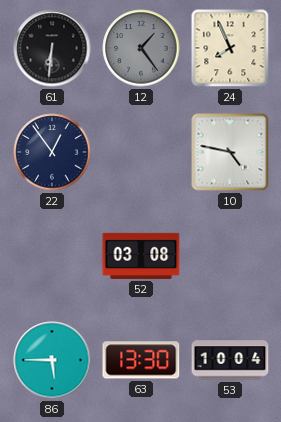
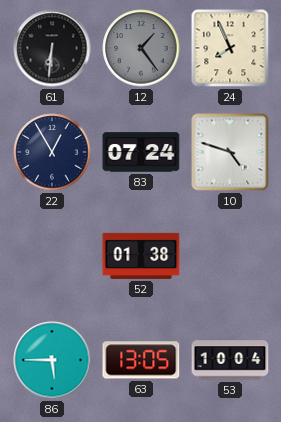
22: 12:54 -> 12:55
83: none -> 07:24
10: 4:47 -> 4:48
52: 03:08 -> 01:38
63: 13:30 -> 13:05
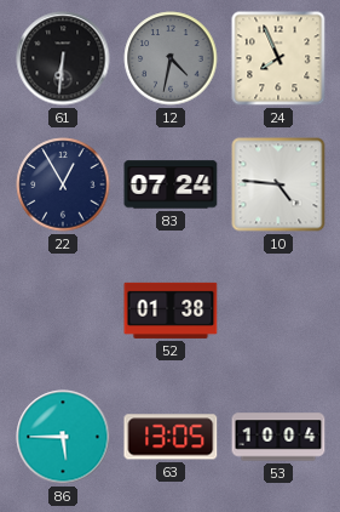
12: 1:24 -> 4:32
10: 4:48 -> 4:46
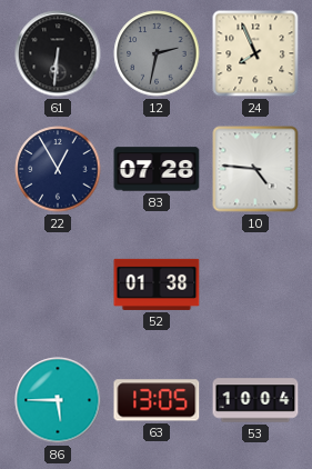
12: 4:32 -> 2:32
83: 07:24 -> 07:28
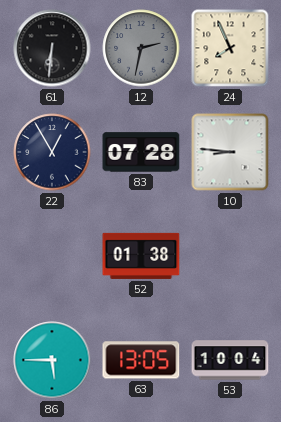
10: 4:46 -> 8:46
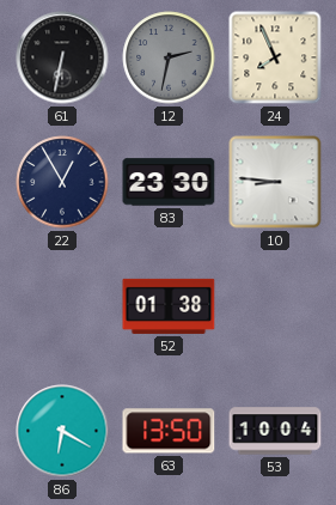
61: 6:31 -> 6:32
83: 07:28 -> 23:30
86: 5:45 -> 6:20
63: 13:05 -> 13:50
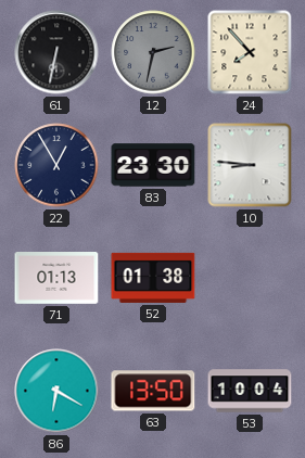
24: 7:56 -> 7:53
71: none -> 01:13
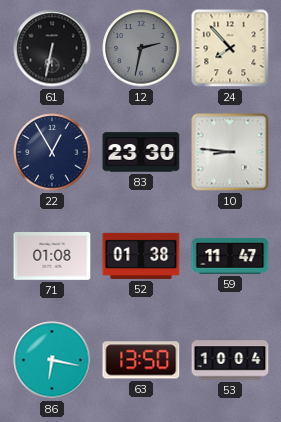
71: 01:13 -> 01:08
59: none -> 11:47
86: 6:20 -> 6:17
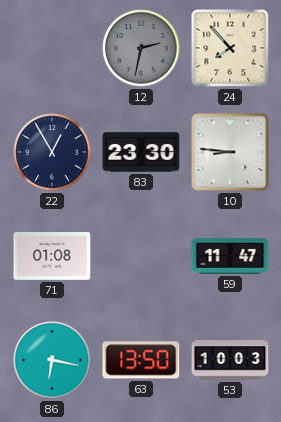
61: 6:32 -> none
52: 01:38 -> none
53: 10:04 -> 10:03
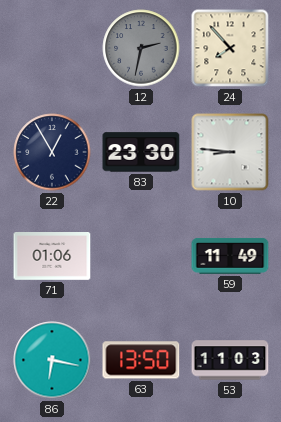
71: 01:08 -> 01:06
59: 11:47 -> 11:49
53: 10:03 -> 11:03
